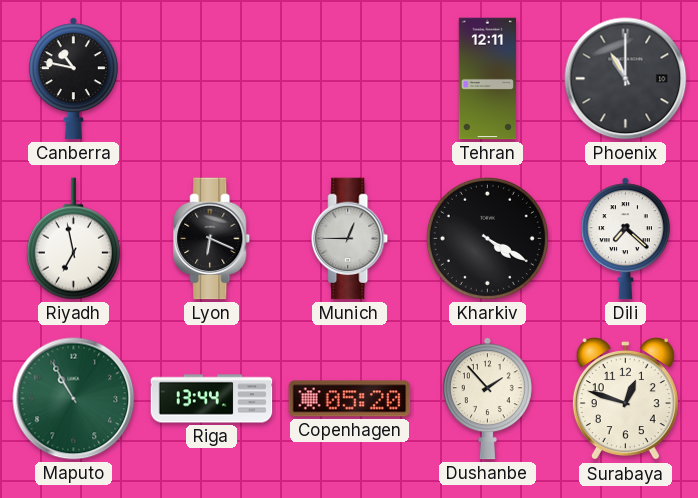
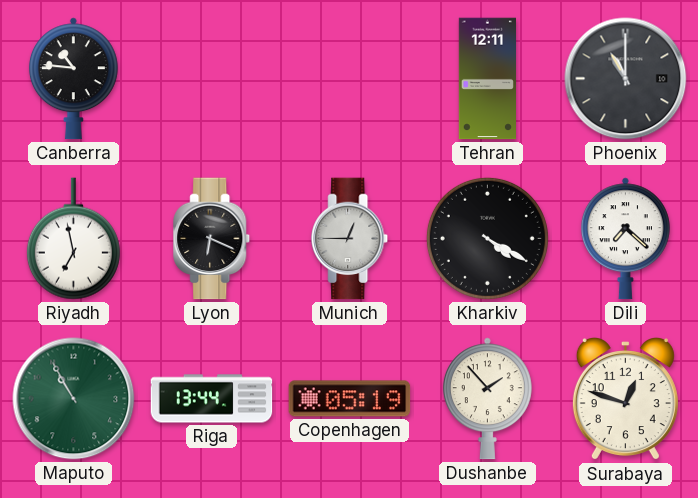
Canberra: 10:47 -> 10:46
Copenhagen: 05:20 -> 05:19
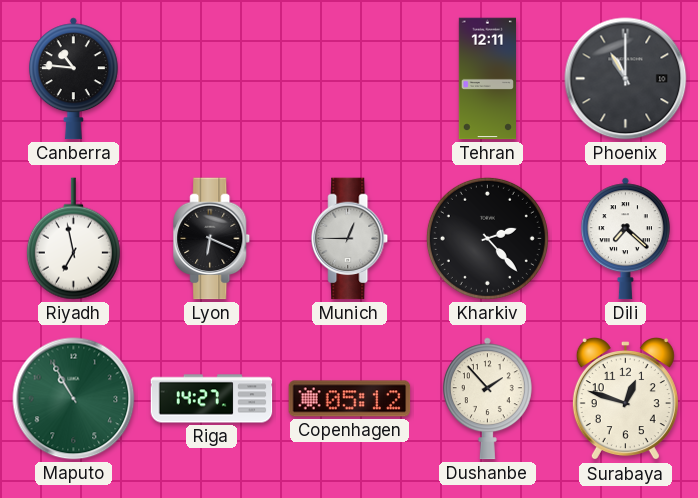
Kharkiv: 4:20 -> 2:23
Riga: 13:44 -> 14:27
Copenhagen: 05:19 -> 05:12
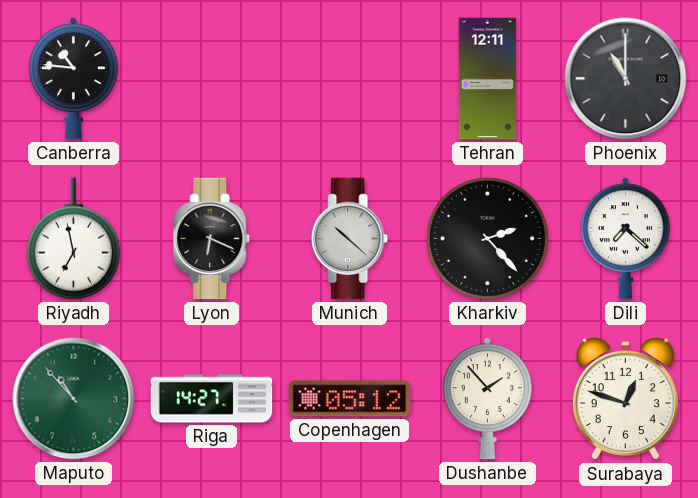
Munich: 12:45 -> 10:22
Maputo: 10:55 -> 10:53
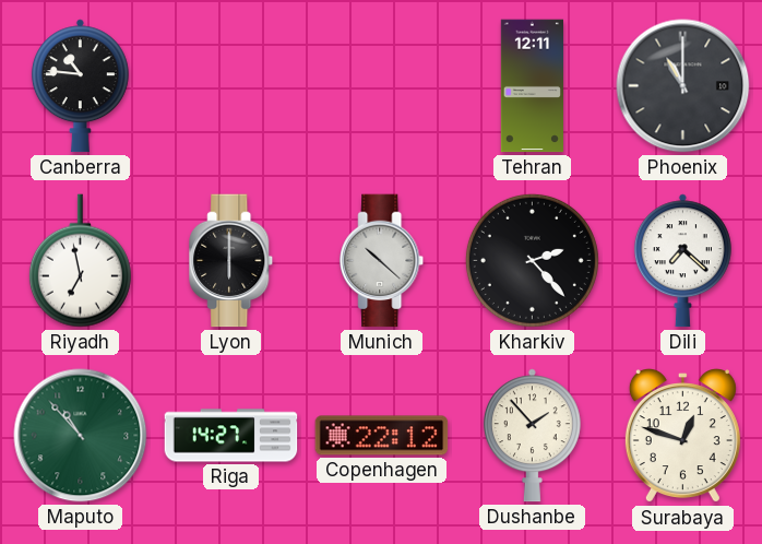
Lyon: 6:19 -> 6:00
Copenhagen: 05:12 -> 22:12
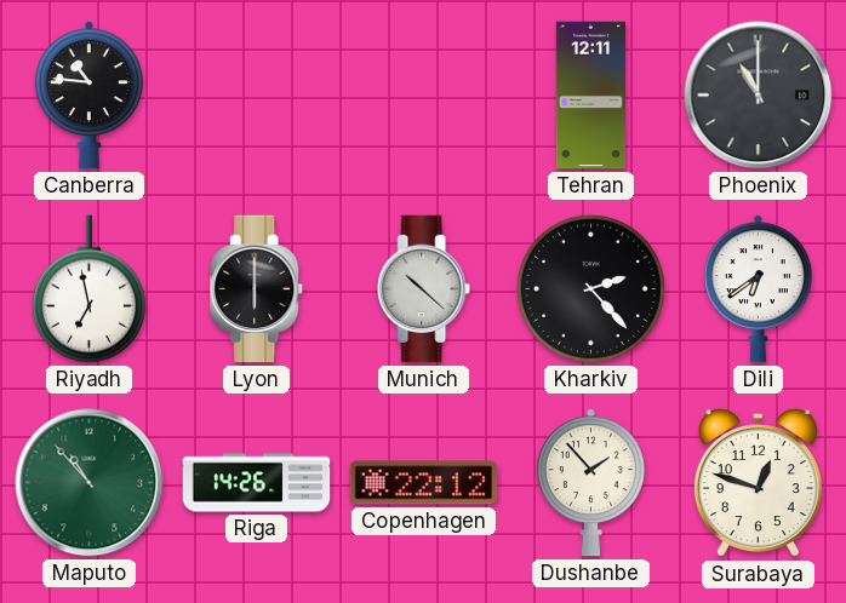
Dili: 7:22 -> 6:39
Riga: 14:27 -> 14:26
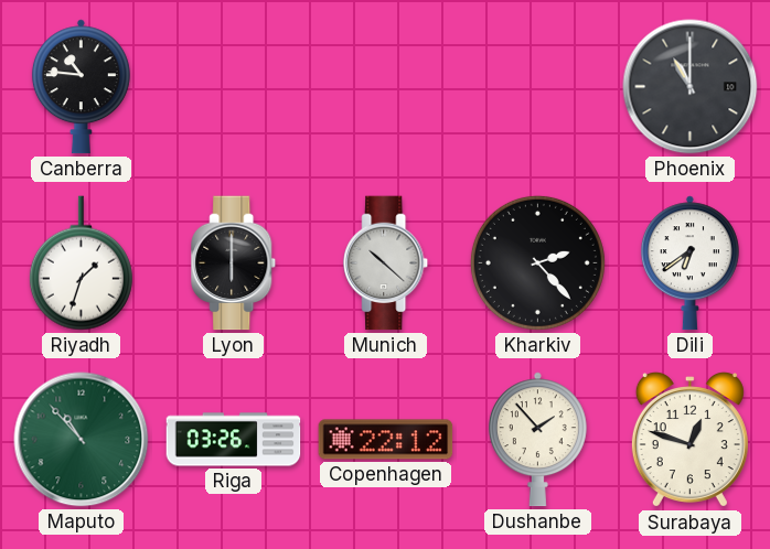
Tehran: 12:11 -> none
Riyadh: 6:58 -> 1:33
Riga: 14:26 -> 03:26
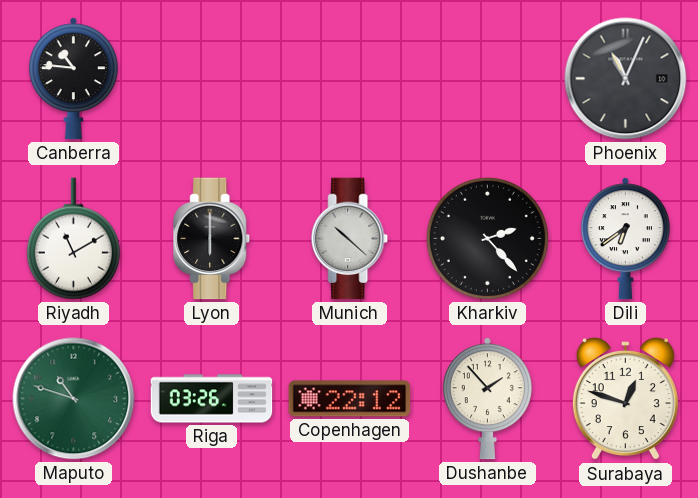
Phoenix: 11:00 -> 11:04
Riyadh: 1:33 -> 11:10
Maputo: 10:53 -> 10:48
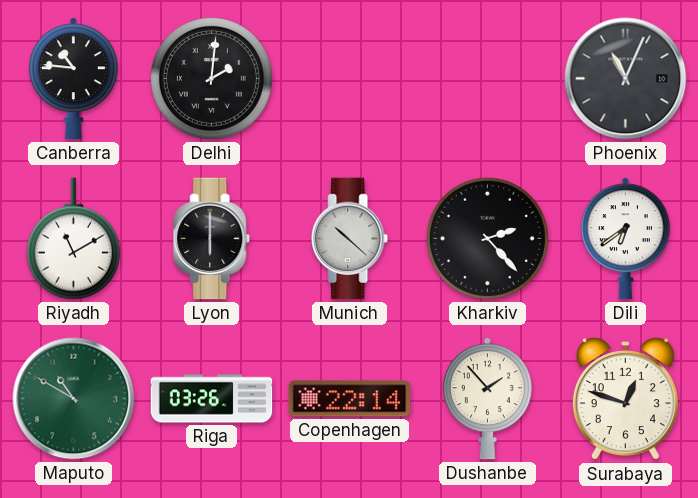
Delhi: none -> 2:01
Maputo: 10:48 -> 10:50
Copenhagen: 22:12 -> 22:14
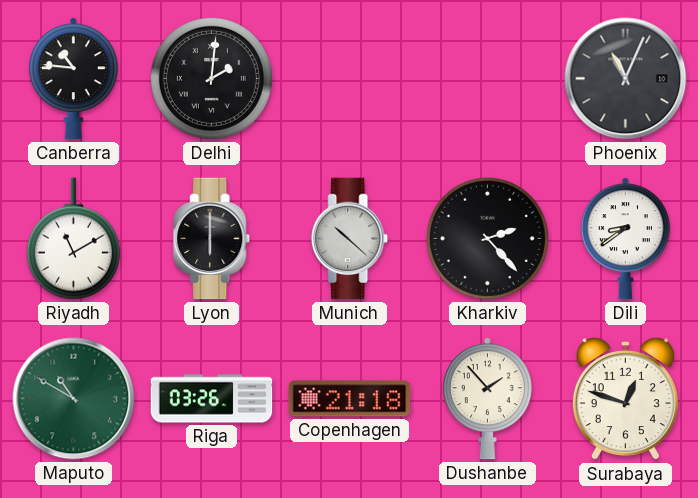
Dili: 6:39 -> 8:39
Copenhagen: 22:14 -> 21:18
